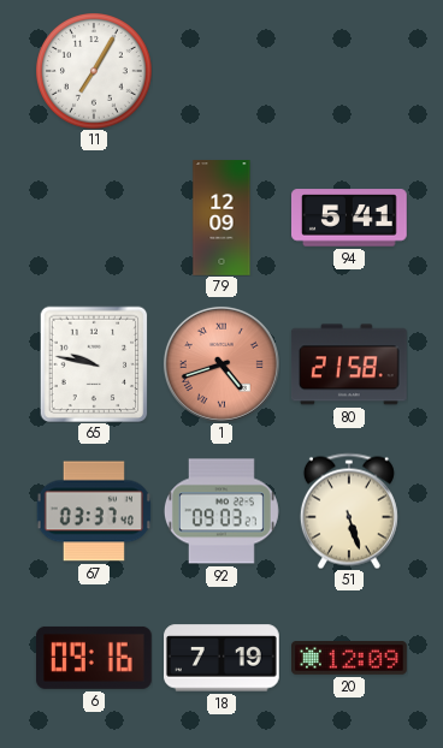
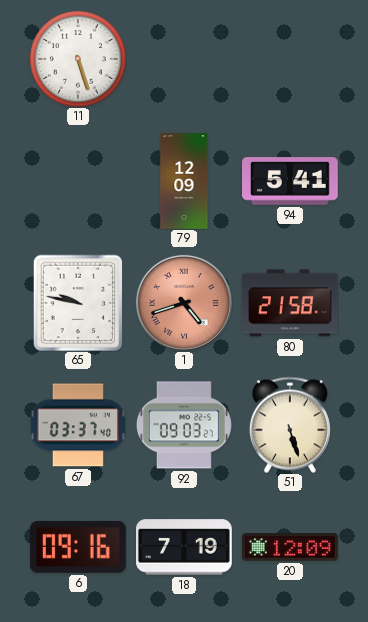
11: 7:05 -> 5:27
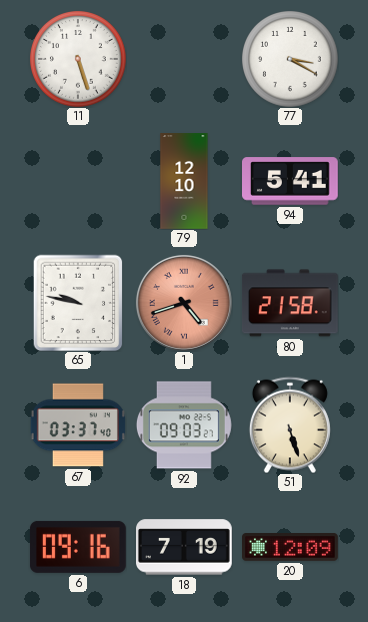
77: none -> 3:20
79: 12:09 -> 12:10
